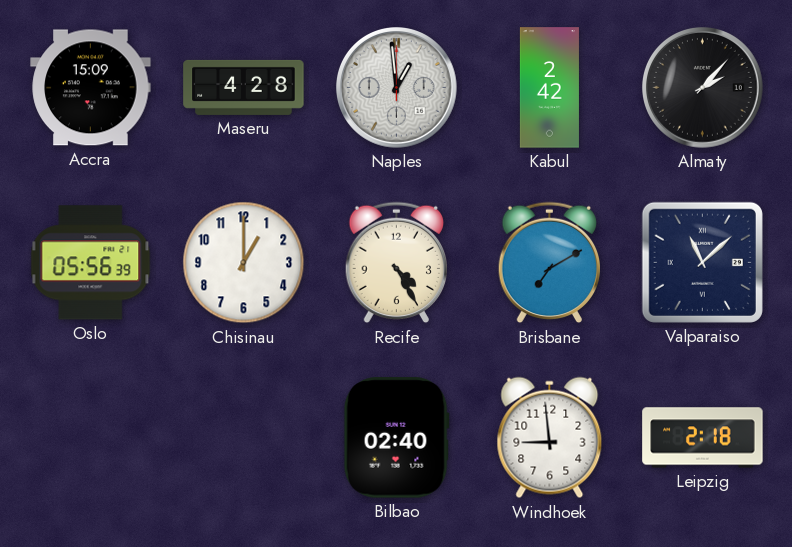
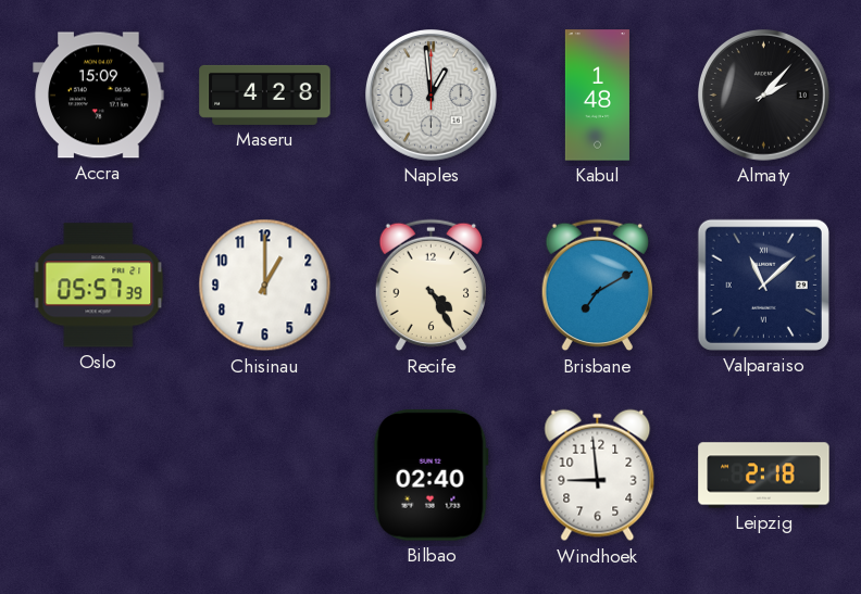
Kabul: 2:42 -> 1:48
Oslo: 05:56 -> 05:57
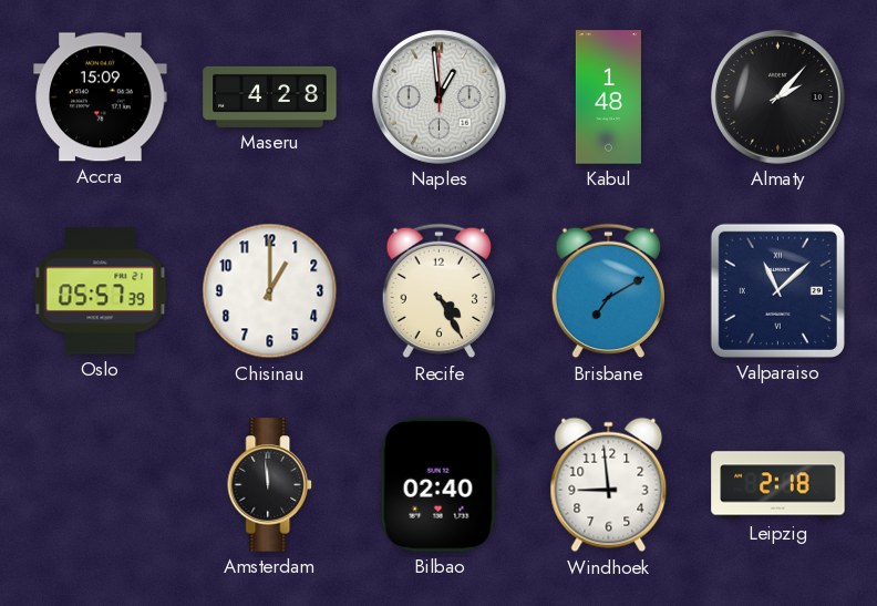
Amsterdam: none -> 11:59
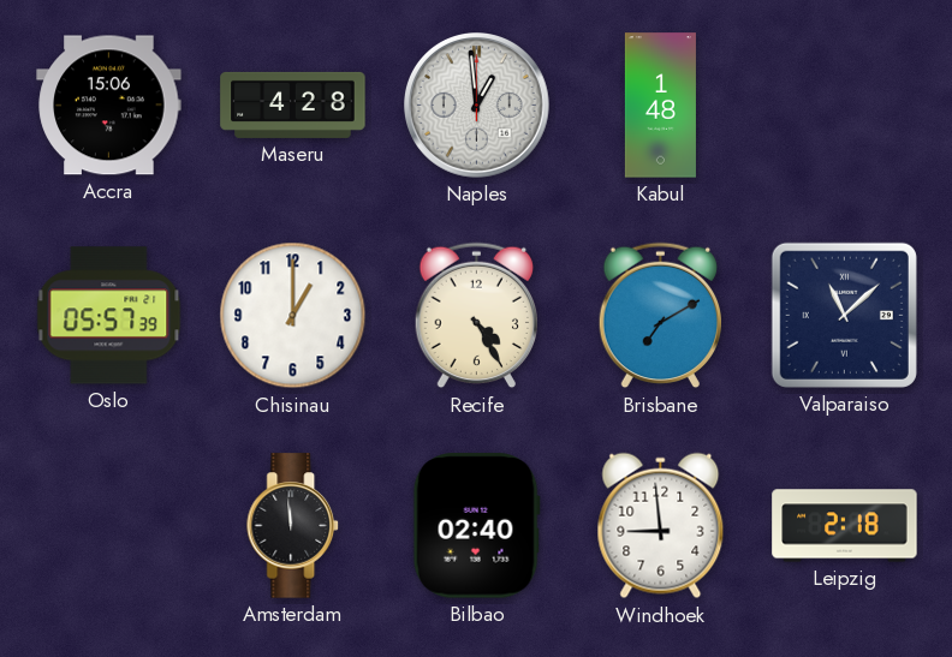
Accra: 15:09 -> 15:06
Almaty: 2:07 -> none
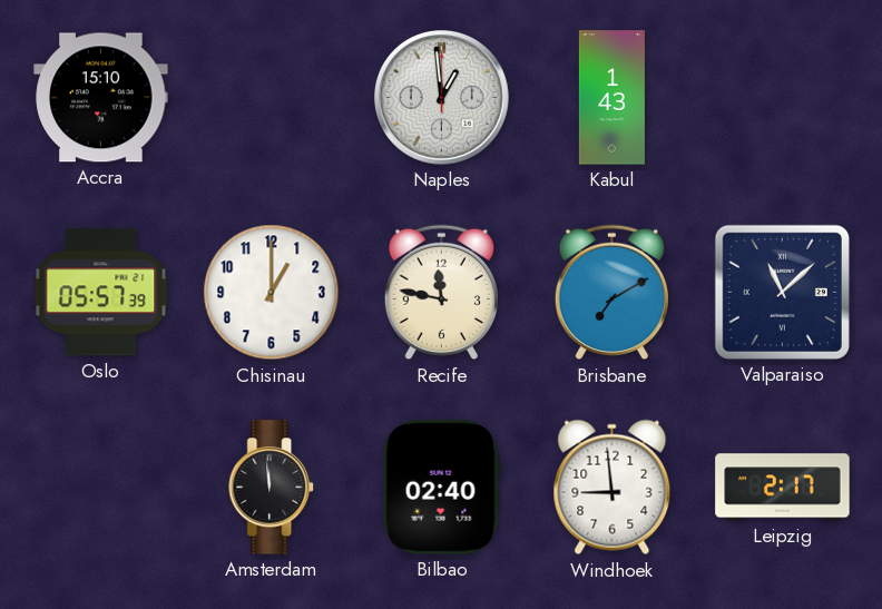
Accra: 15:06 -> 15:10
Maseru: 4:28 -> none
Kabul: 1:48 -> 1:43
Recife: 4:25 -> 11:47
Leipzig: 2:18 -> 2:17
